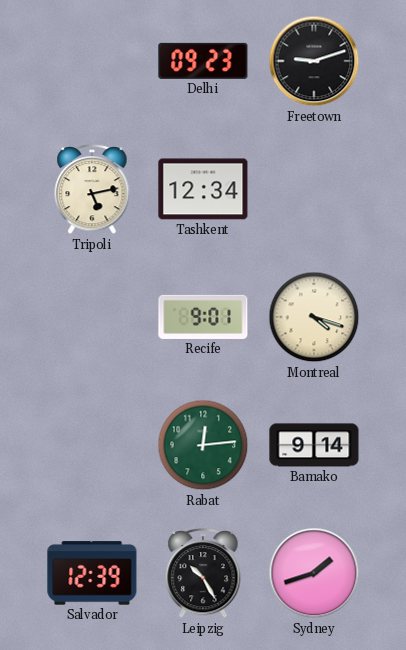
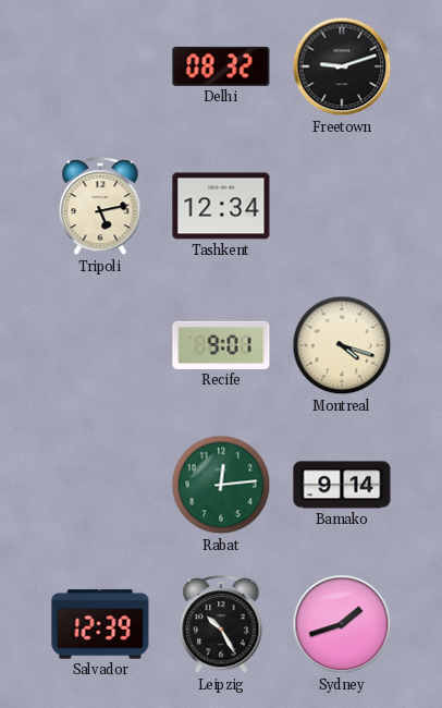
Delhi: 09:23 -> 08:32
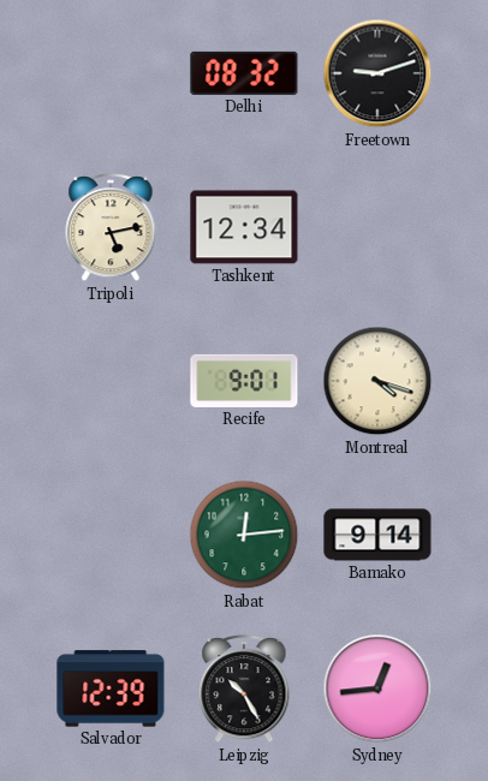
Sydney: 1:42 -> 12:44
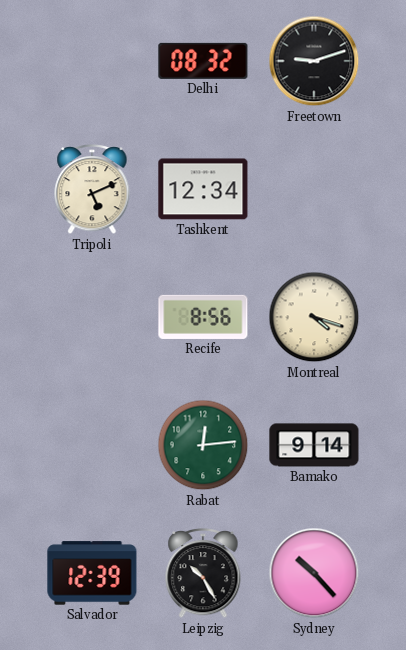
Tripoli: 5:13 -> 5:11
Recife: 9:01 -> 8:56
Sydney: 12:44 -> 10:23
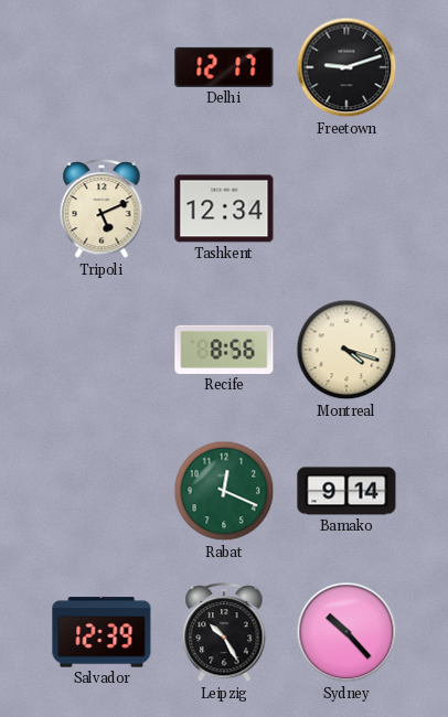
Delhi: 08:32 -> 12:17
Rabat: 12:14 -> 12:19
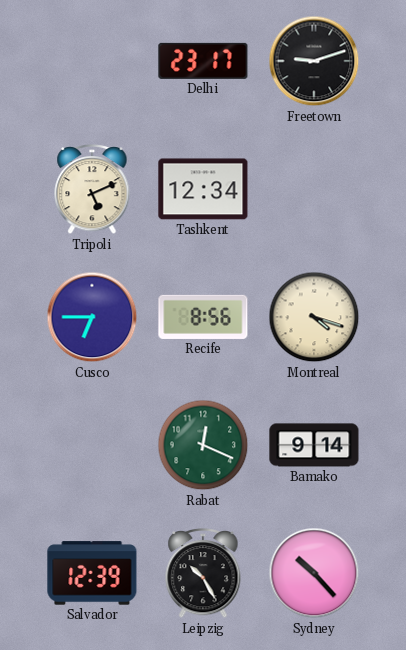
Delhi: 12:17 -> 23:17
Cusco: none -> 6:45
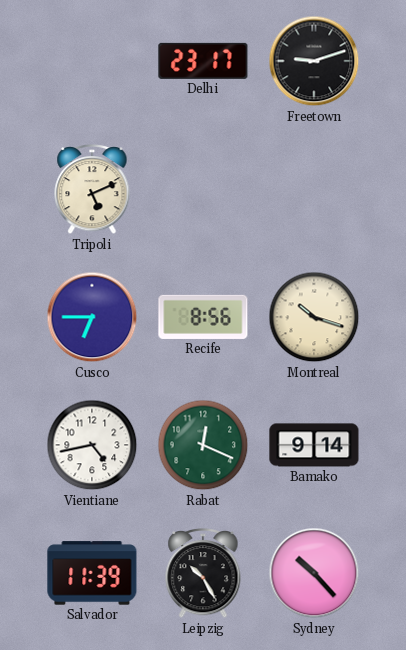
Tashkent: 12:34 -> none
Montreal: 4:18 -> 10:18
Vientiane: none -> 4:43
Salvador: 12:39 -> 11:39
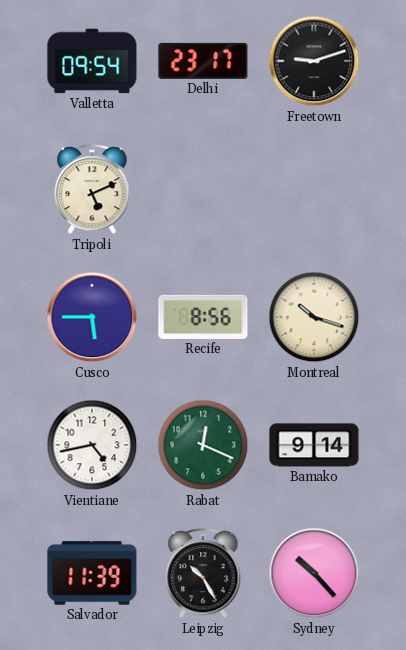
Valletta: none -> 09:54
Cusco: 6:45 -> 5:45
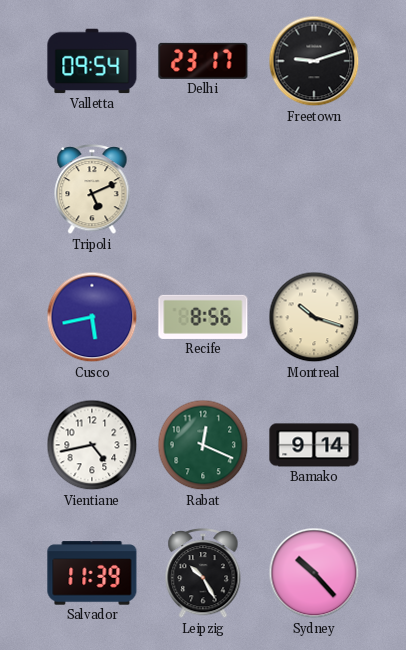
Cusco: 5:45 -> 5:43
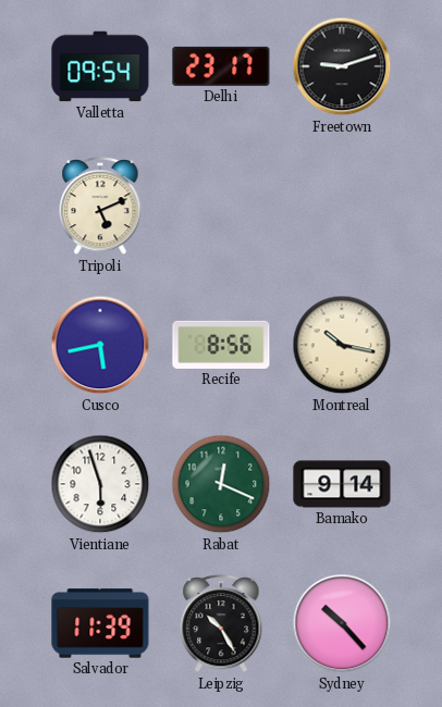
Montreal: 10:18 -> 10:17
Vientiane: 4:43 -> 5:57
